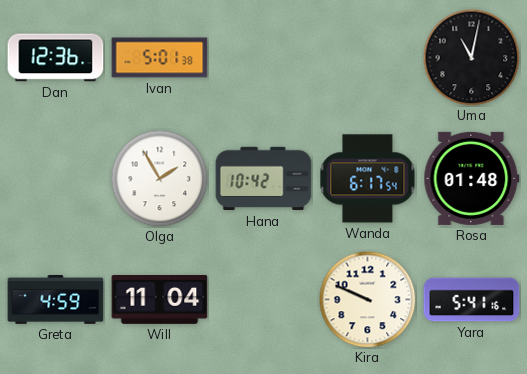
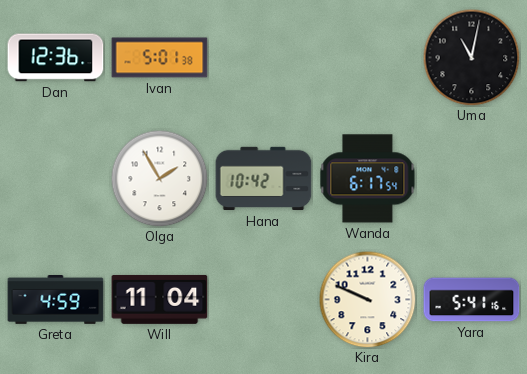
Rosa: 01:48 -> none
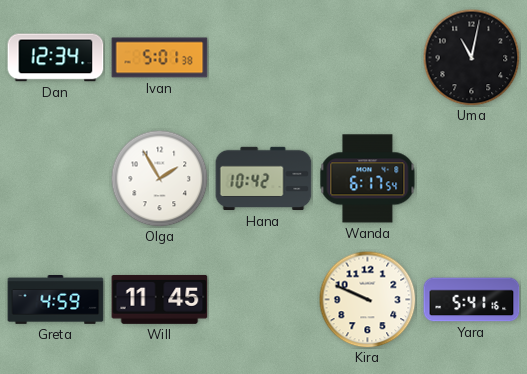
Dan: 12:36 -> 12:34
Will: 11:04 -> 11:45
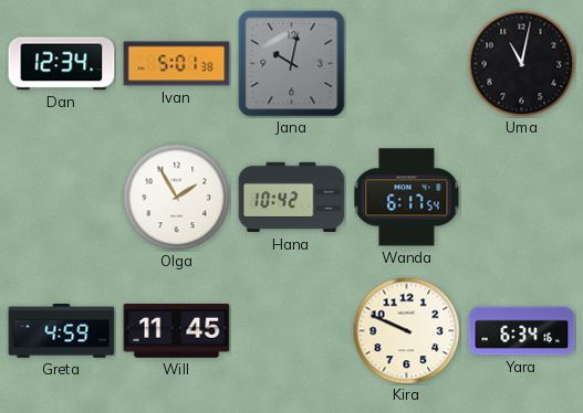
Jana: none -> 10:02
Yara: 5:41 -> 6:34
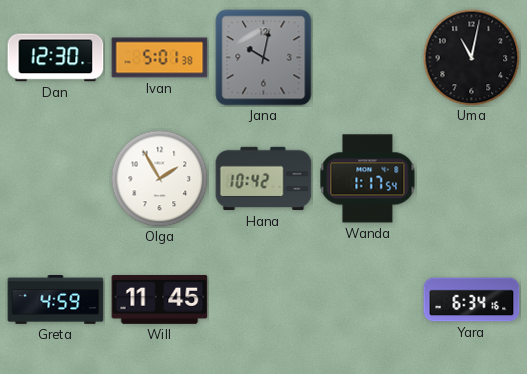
Dan: 12:34 -> 12:30
Wanda: 6:17 -> 1:17
Kira: 9:49 -> none
